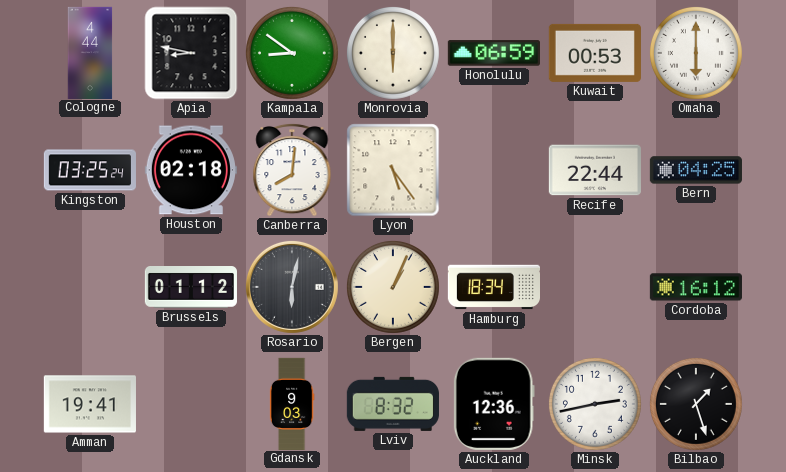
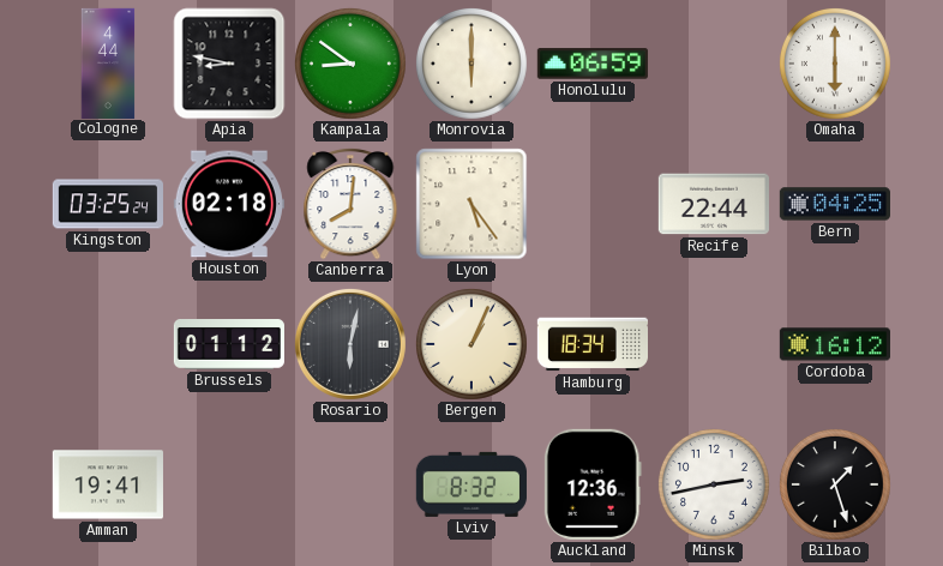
Kuwait: 00:53 -> none
Gdansk: 9:03 -> none
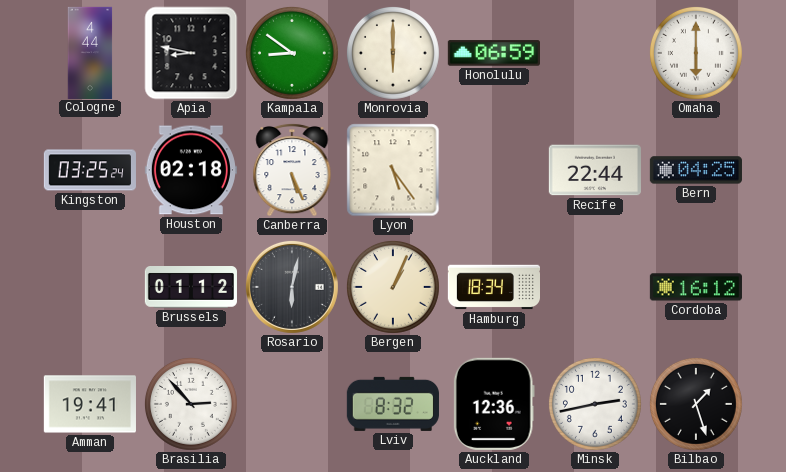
Canberra: 8:01 -> 5:26
Brasilia: none -> 2:53
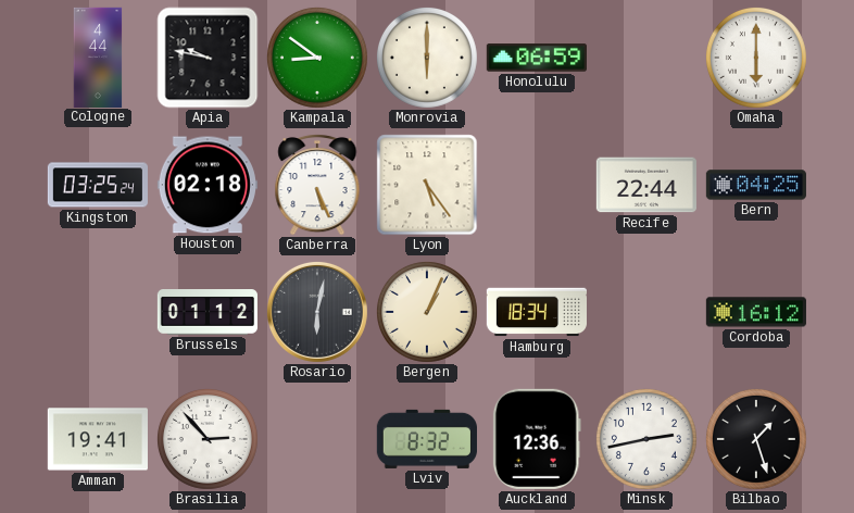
Apia: 8:47 -> 9:47
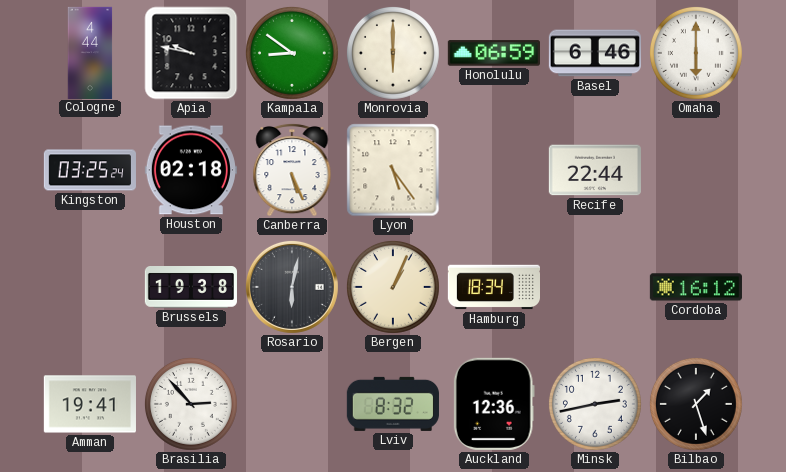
Basel: none -> 6:46
Bern: 04:25 -> none
Brussels: 01:12 -> 19:38
